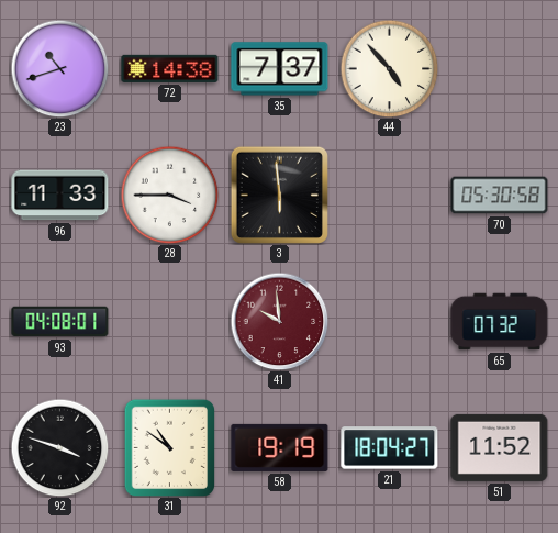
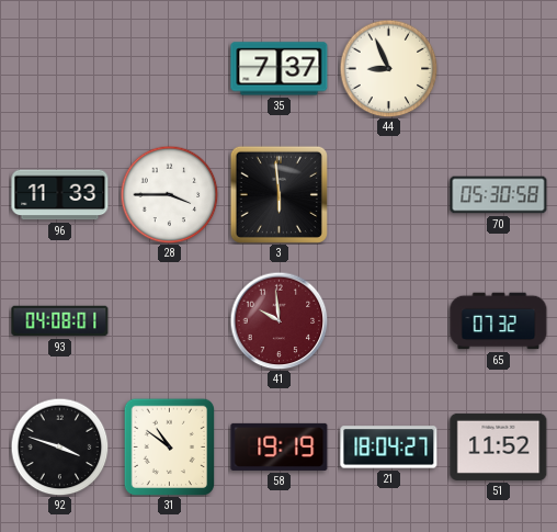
23: 10:42 -> none
72: 14:38 -> none
44: 4:53 -> 8:56
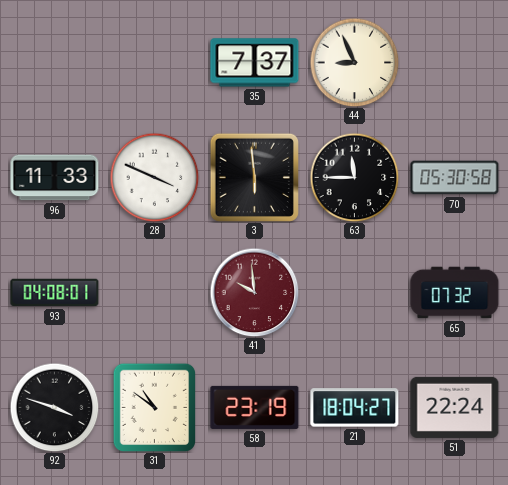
28: 3:45 -> 3:49
63: none -> 11:45
58: 19:19 -> 23:19
51: 11:52 -> 22:24
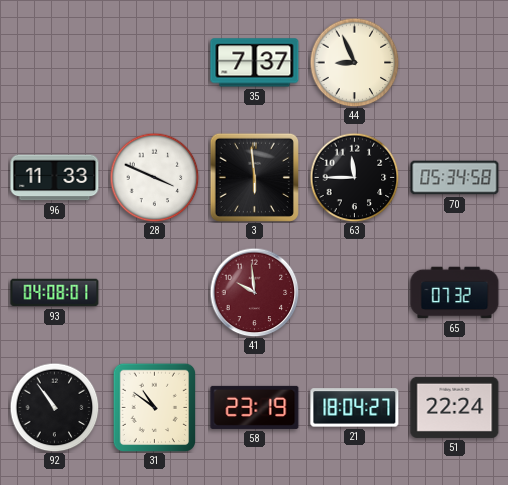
70: 05:30 -> 05:34
92: 3:48 -> 10:54
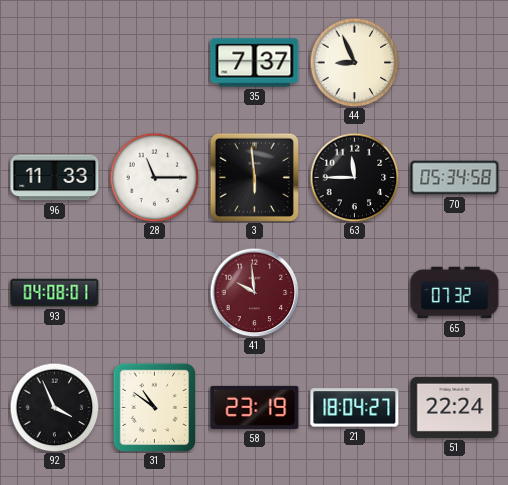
28: 3:49 -> 11:15
92: 10:54 -> 3:56
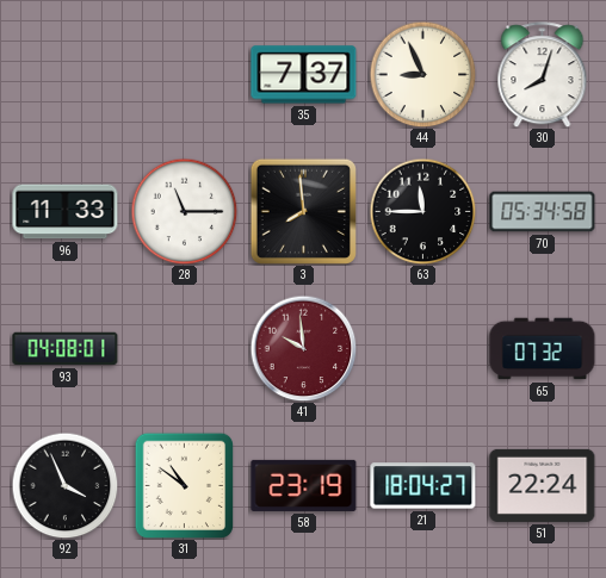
30: none -> 8:03
3: 5:59 -> 7:59
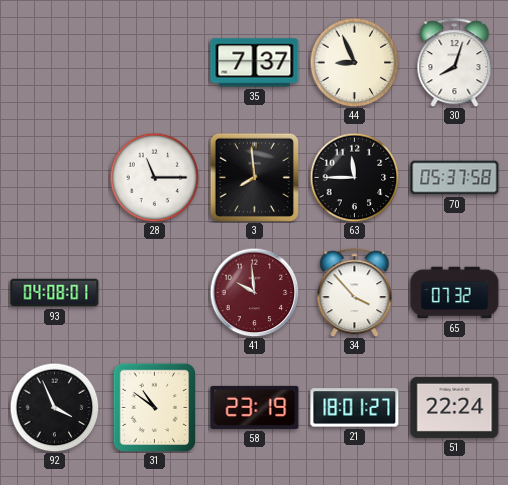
96: 11:33 -> none
70: 05:34 -> 05:37
34: none -> 3:53
21: 18:04 -> 18:01
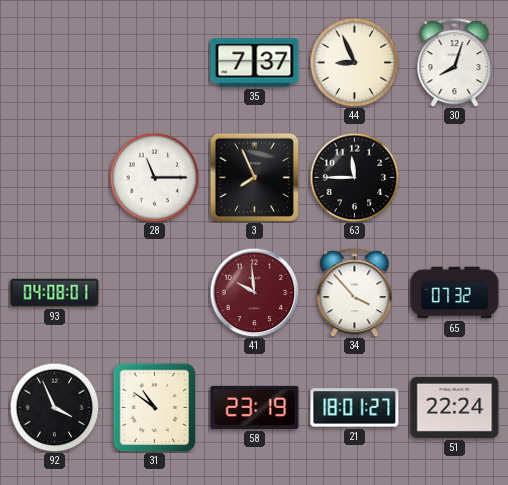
3: 7:59 -> 7:56
70: 05:37 -> none
